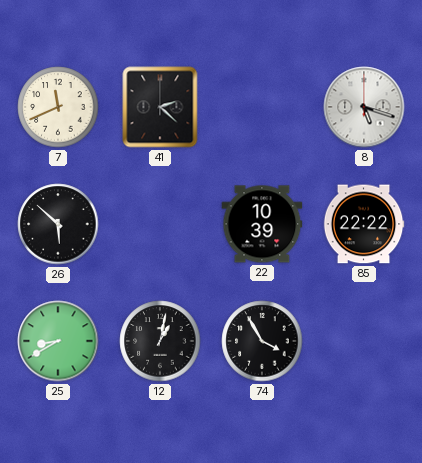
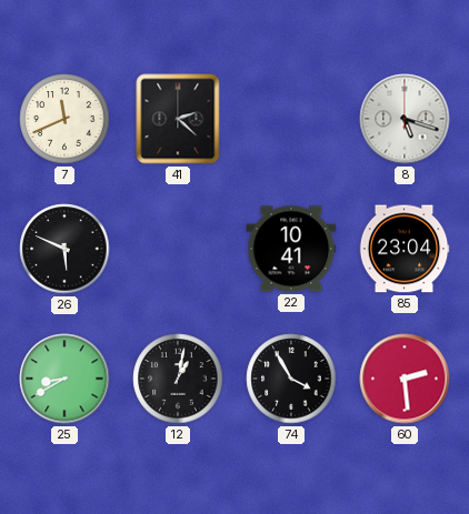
26: 5:52 -> 5:49
22: 10:39 -> 10:41
85: 22:22 -> 23:04
60: none -> 2:29
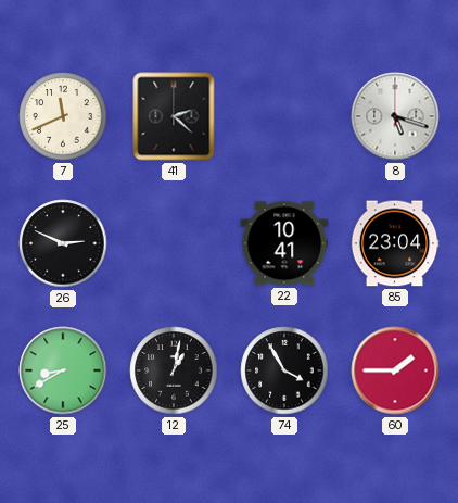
26: 5:49 -> 2:49
60: 2:29 -> 1:45
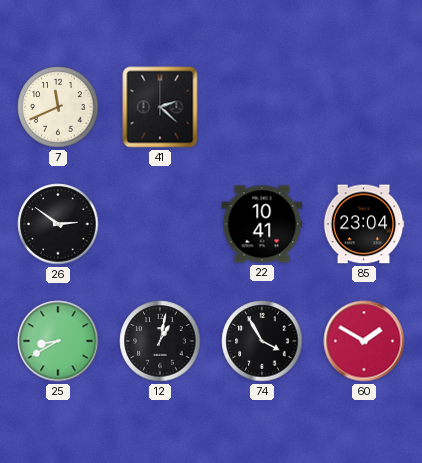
8: 5:18 -> none
26: 2:49 -> 2:51
60: 1:45 -> 1:50
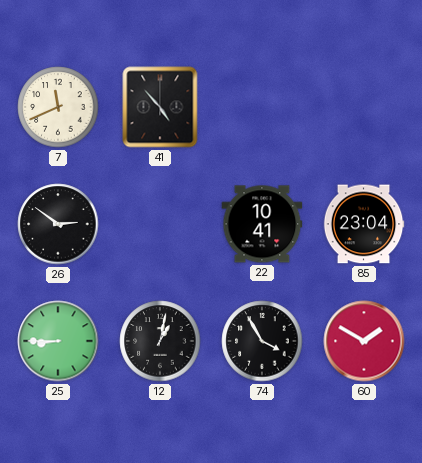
41: 2:22 -> 4:53
25: 8:40 -> 8:45
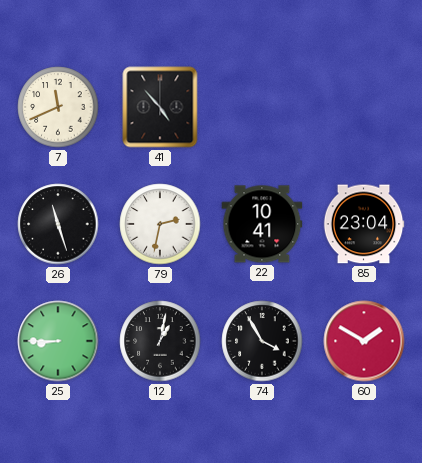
26: 2:51 -> 11:27
79: none -> 2:32
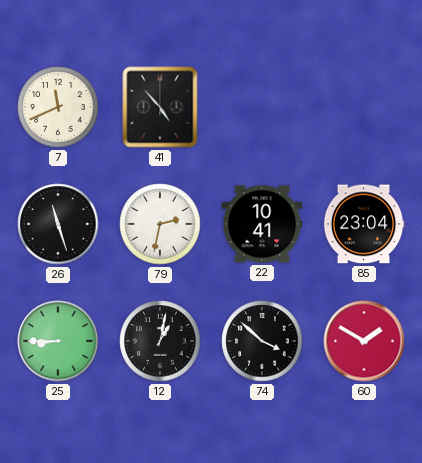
74: 3:55 -> 3:52
